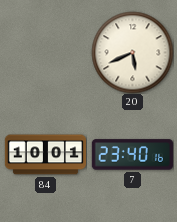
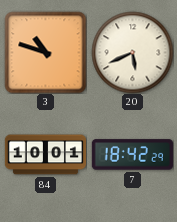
3: none -> 10:48
7: 23:40 -> 18:42
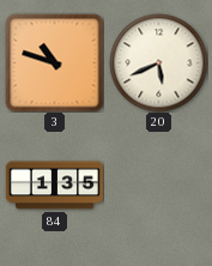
84: 10:01 -> 1:35
7: 18:42 -> none
